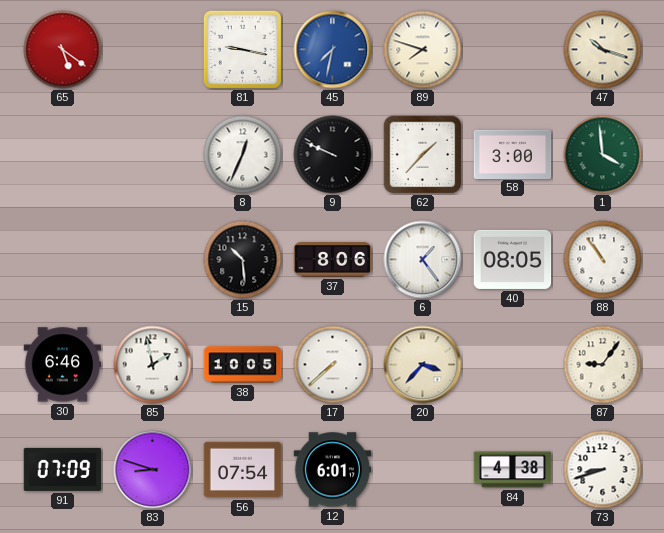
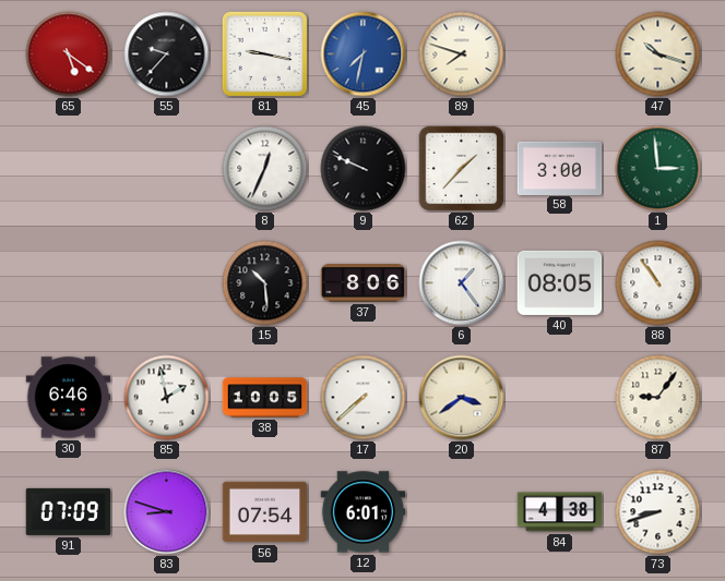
55: none -> 9:37
1: 3:59 -> 2:59
20: 3:37 -> 3:39
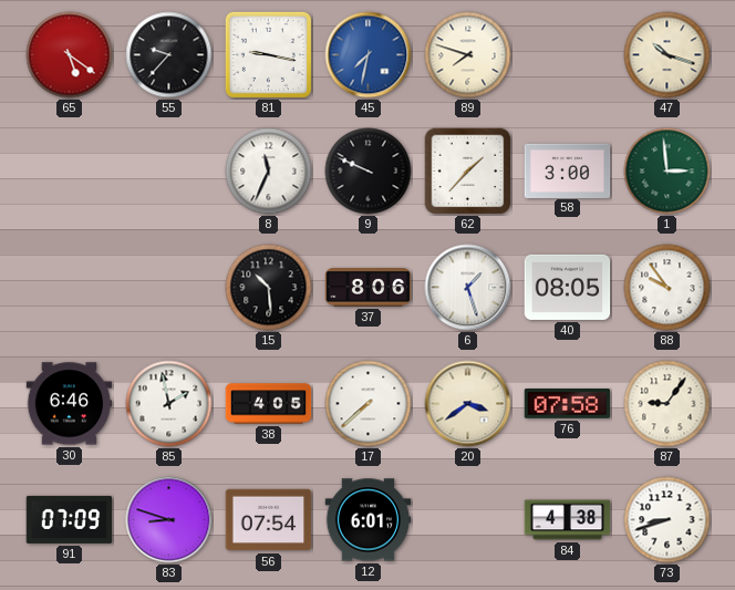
8: 12:34 -> 11:34
6: 1:24 -> 1:27
88: 10:54 -> 9:54
38: 10:05 -> 4:05
76: none -> 07:58
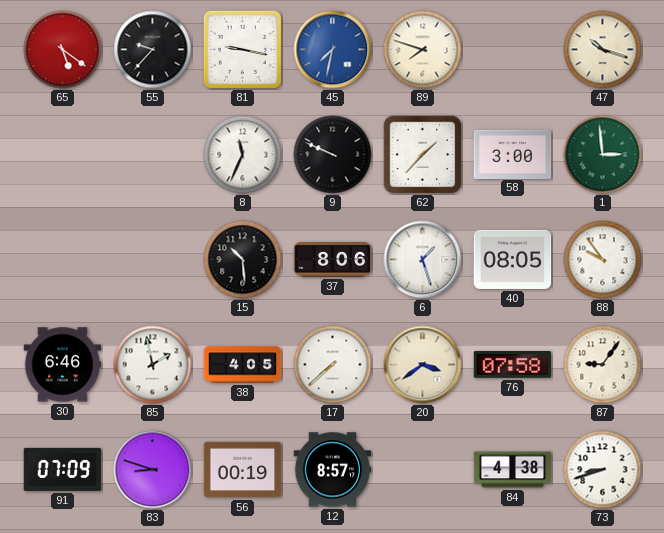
56: 07:54 -> 00:19
12: 6:01 -> 8:57
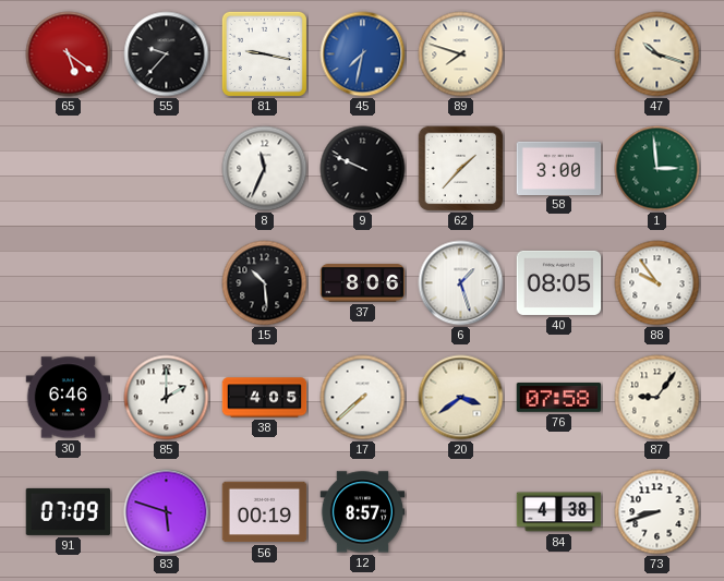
85: 1:58 -> 2:00
83: 8:48 -> 5:48
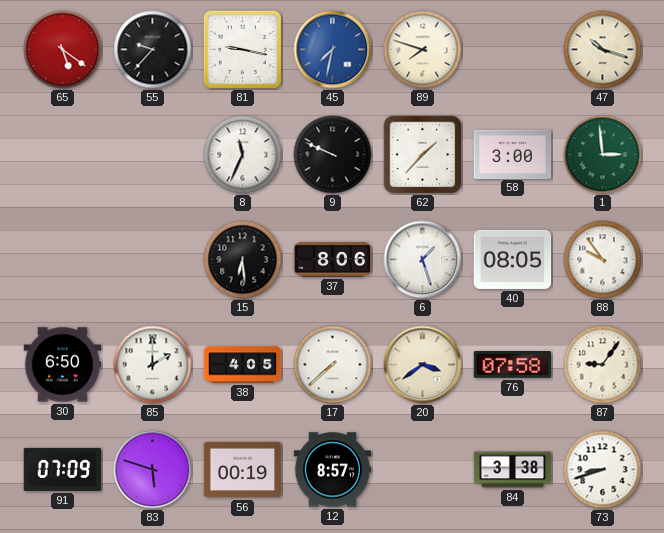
15: 10:29 -> 6:29
30: 6:46 -> 6:50
84: 4:38 -> 3:38
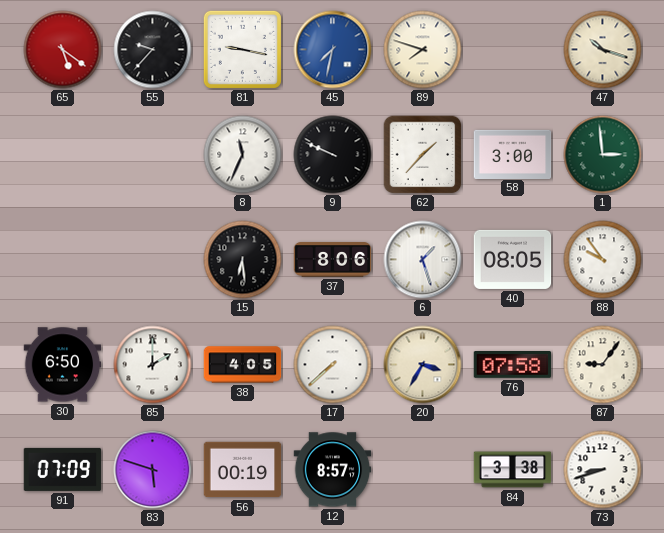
20: 3:39 -> 3:35
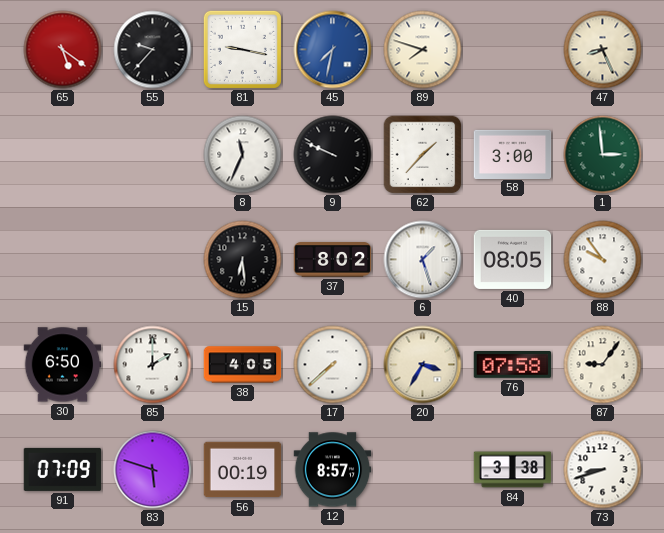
47: 10:18 -> 8:26
37: 8:06 -> 8:02
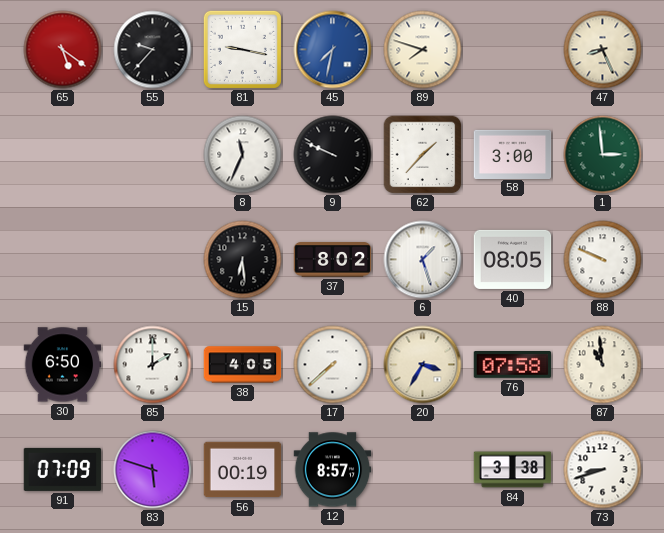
88: 9:54 -> 9:49
87: 9:06 -> 10:59
